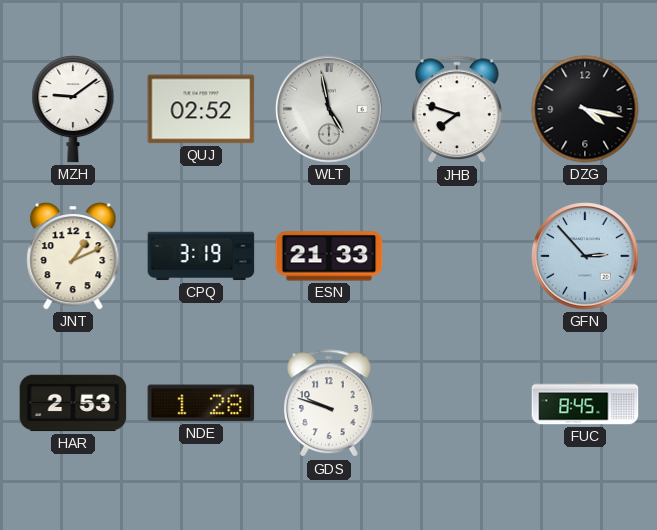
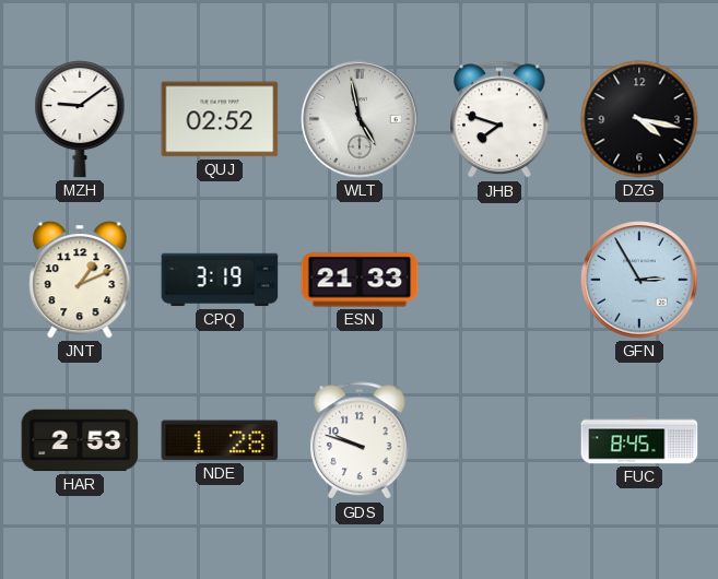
GFN: 2:53 -> 2:55
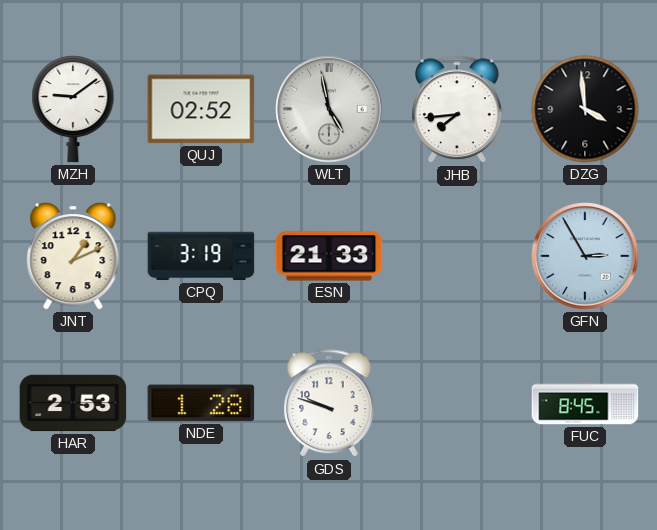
JHB: 7:48 -> 7:44
DZG: 4:17 -> 3:59
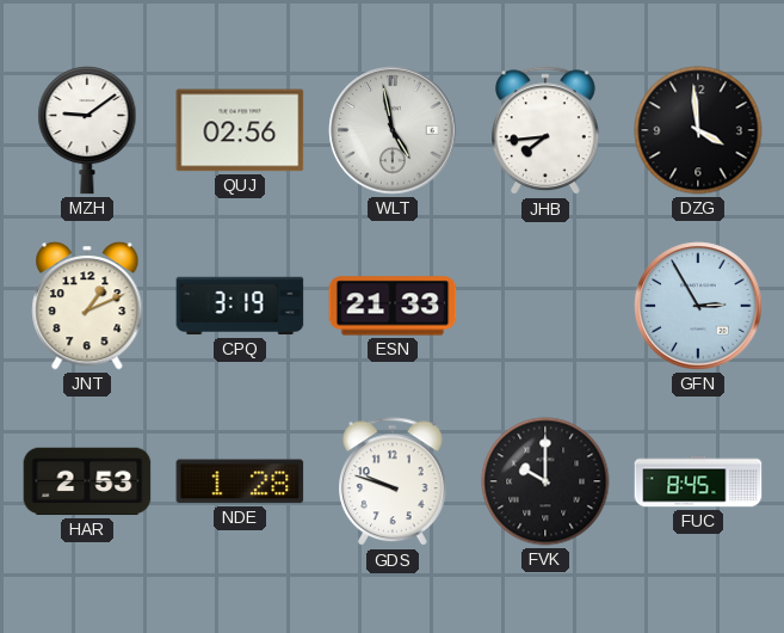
QUJ: 02:52 -> 02:56
FVK: none -> 10:00
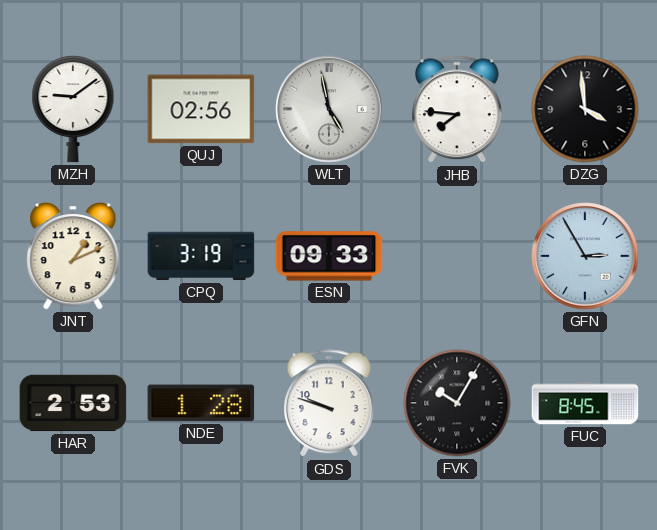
JHB: 7:44 -> 7:46
ESN: 21:33 -> 09:33
FVK: 10:00 -> 10:05
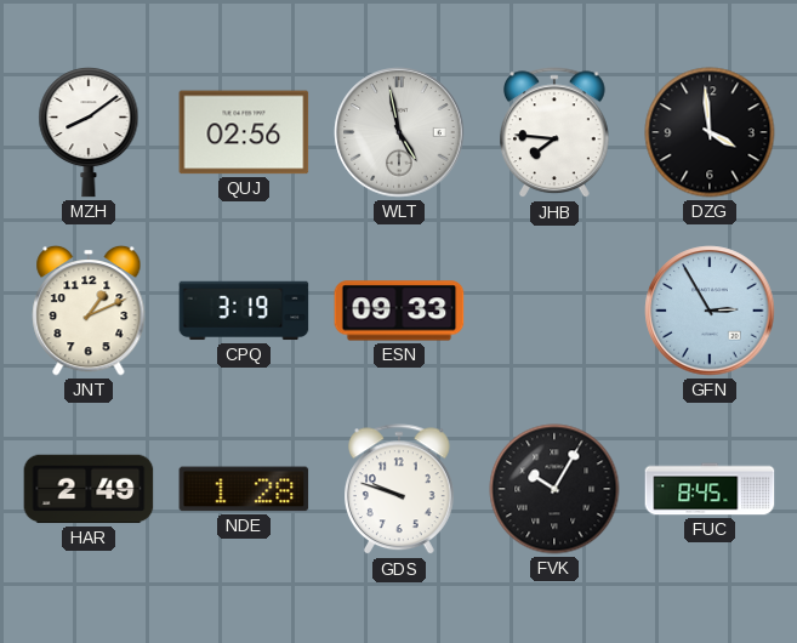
MZH: 9:09 -> 8:09
HAR: 2:53 -> 2:49
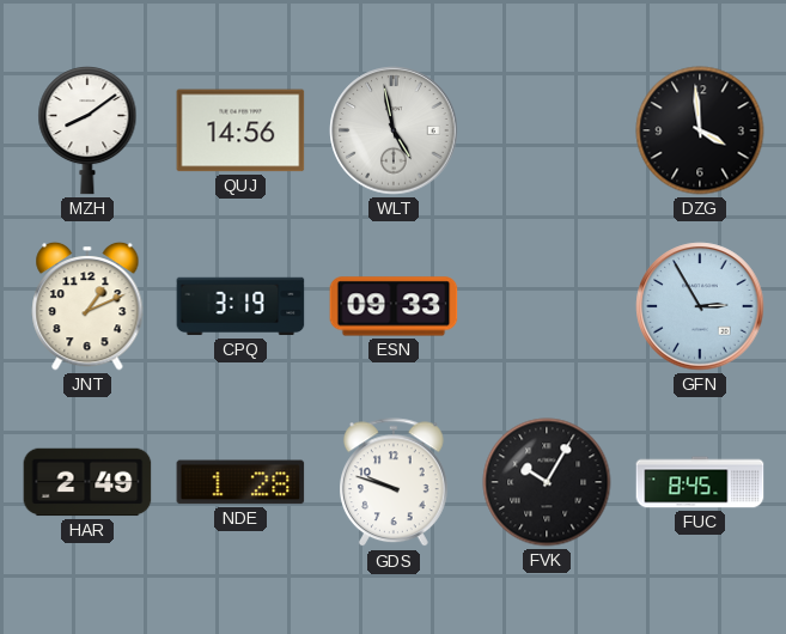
QUJ: 02:56 -> 14:56
JHB: 7:46 -> none
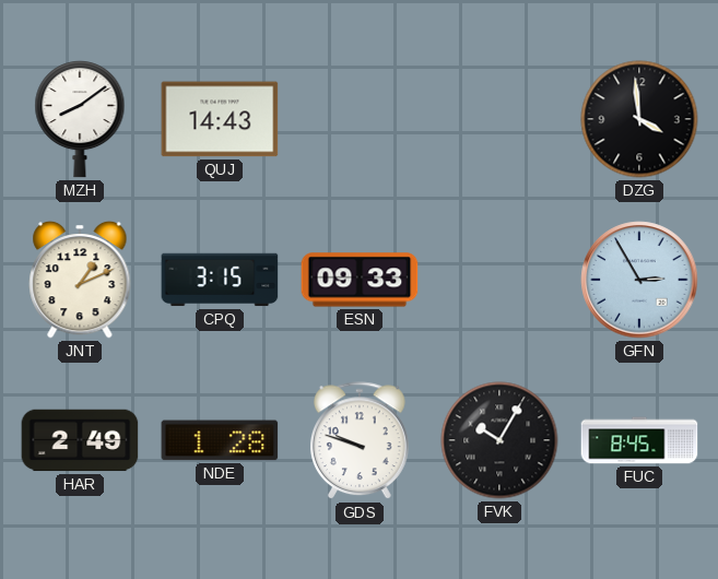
QUJ: 14:56 -> 14:43
WLT: 4:58 -> none
CPQ: 3:19 -> 3:15
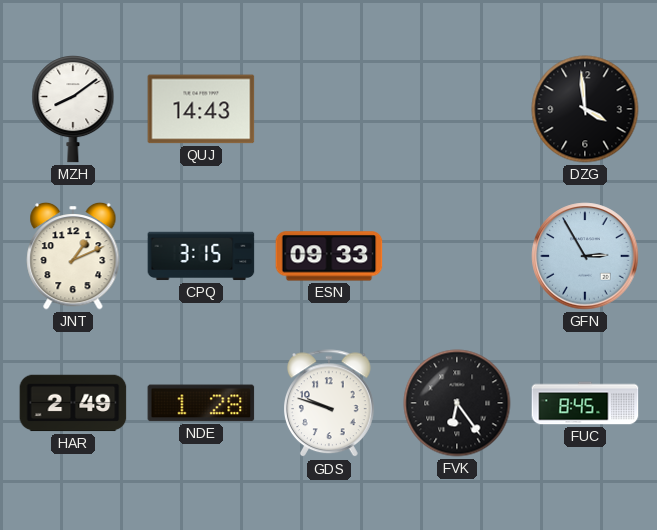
FVK: 10:05 -> 6:24
